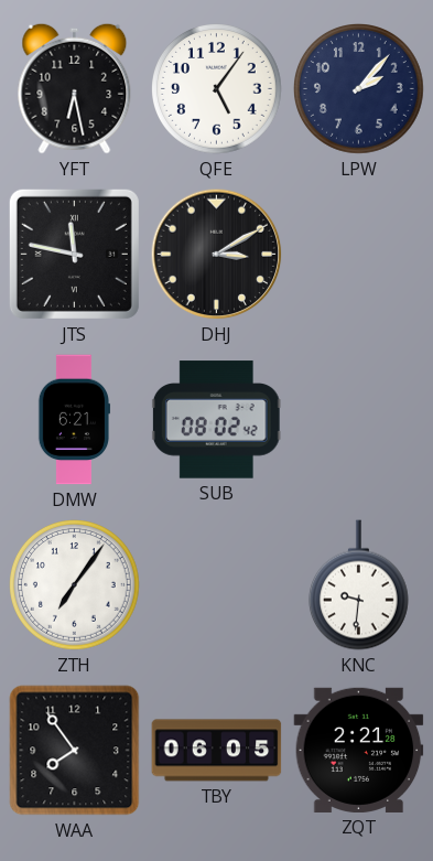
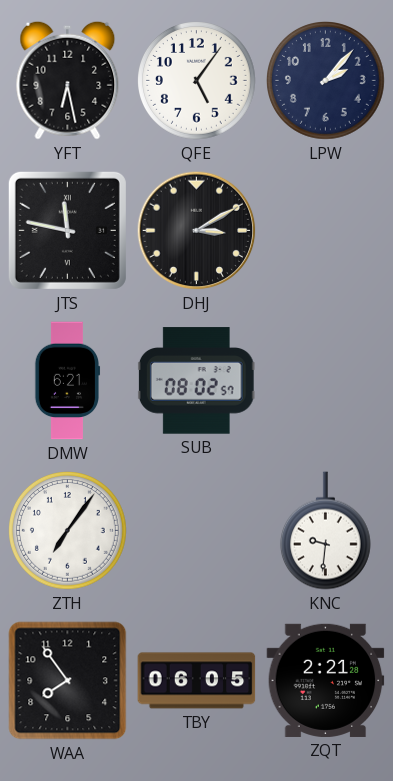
SUB: 08:02:42 -> 08:02:57
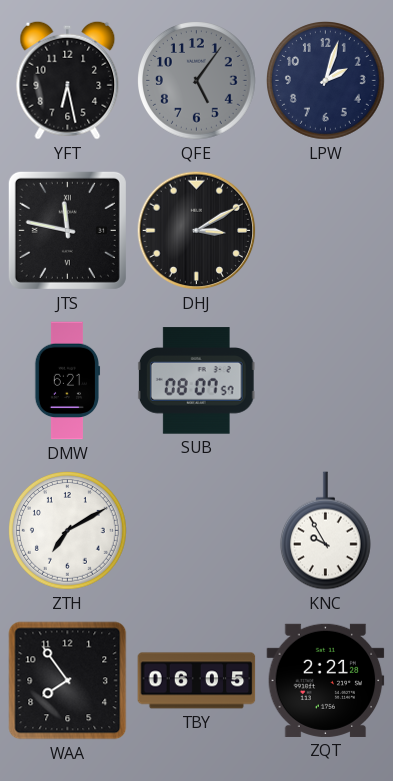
QFE dial: white -> grey
LPW: 2:07 -> 2:03
SUB: 08:02 -> 08:07
ZTH: 7:06 -> 7:10
KNC: 9:31 -> 9:55
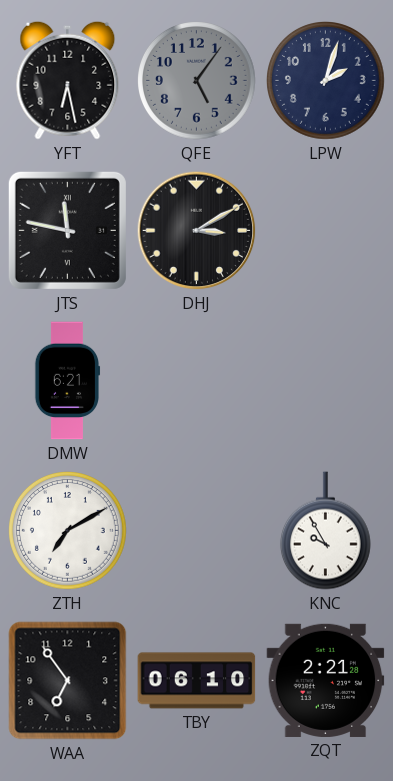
SUB: 08:07 -> none
WAA: 7:54 -> 6:54
TBY: 06:05 -> 06:10
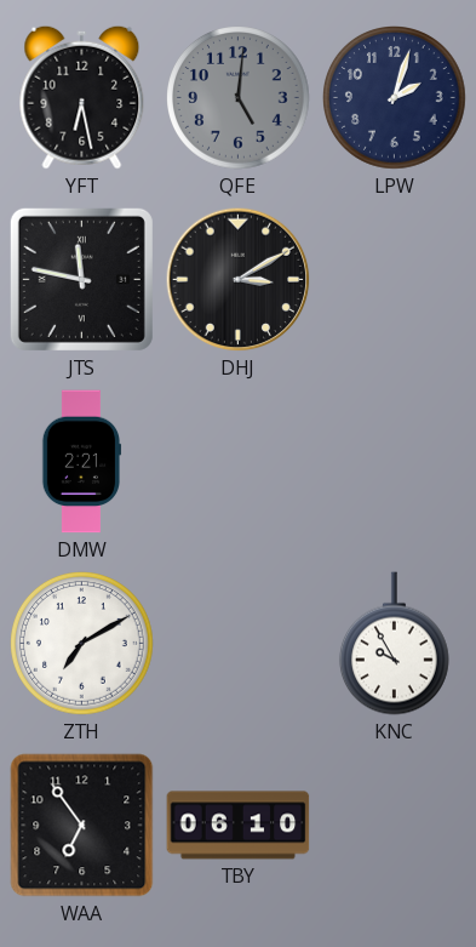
QFE: 5:06 -> 5:01
DMW: 6:21 -> 2:21
ZQT: 2:21 -> none
